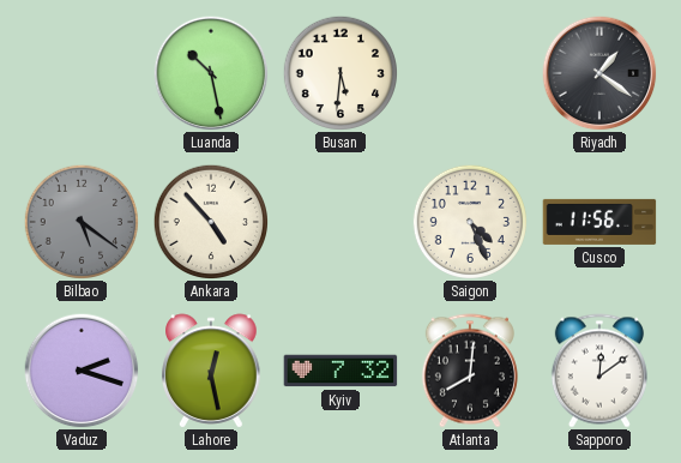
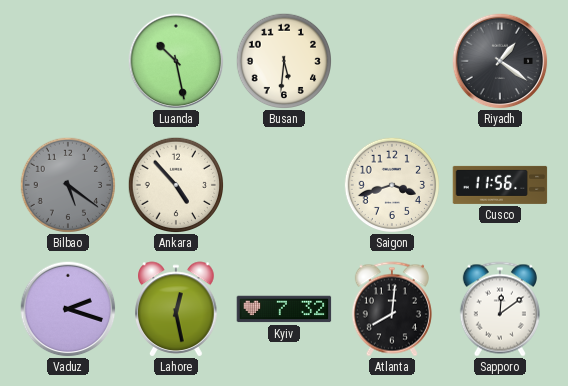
Saigon: 4:26 -> 3:42
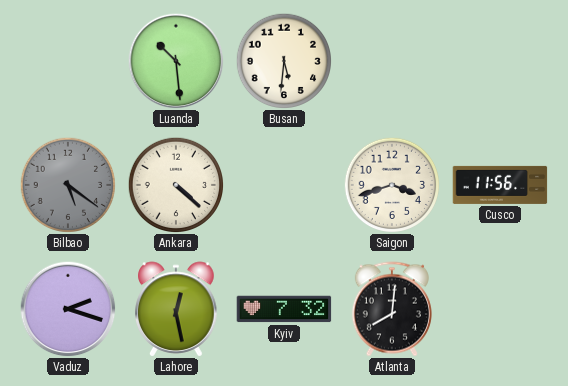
Luanda: 10:28 -> 10:29
Riyadh: 1:21 -> none
Ankara: 4:53 -> 4:22
Sapporo: 12:09 -> none
